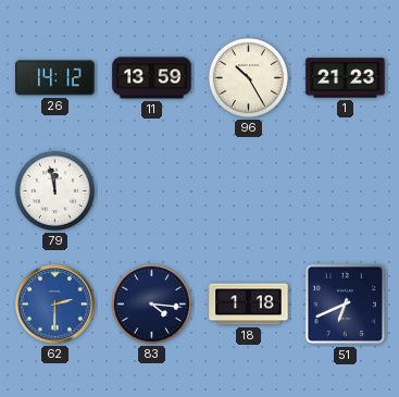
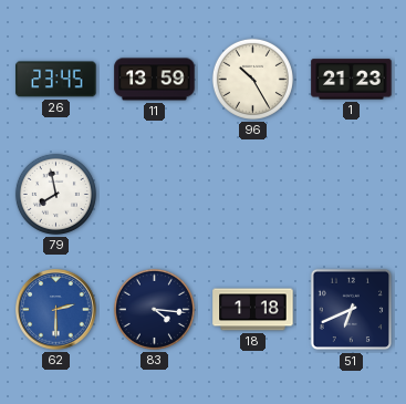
26: 14:12 -> 23:45
79: 11:58 -> 7:58
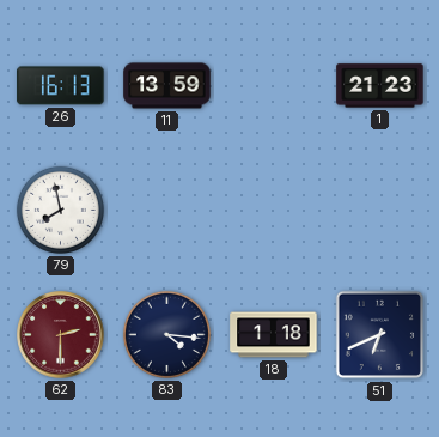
26: 23:45 -> 16:13
96: 10:25 -> none
62 dial: blue -> burgundy
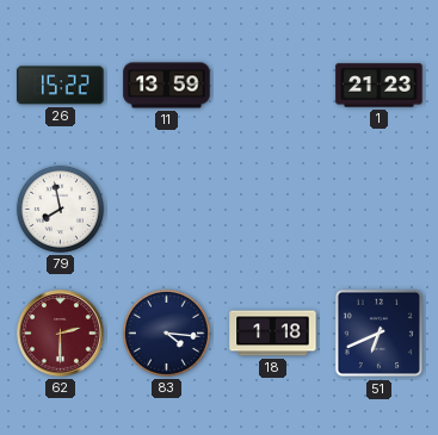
26: 16:13 -> 15:22
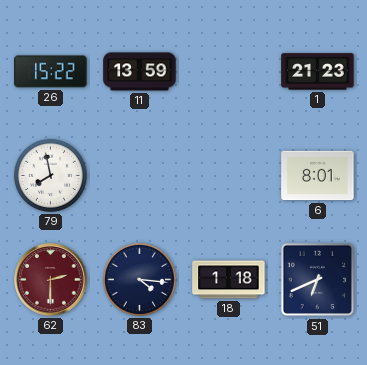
6: none -> 8:01
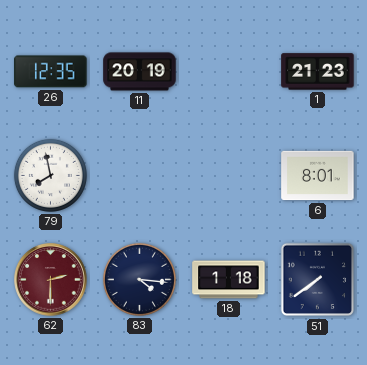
26: 15:22 -> 12:35
11: 13:59 -> 20:19
51: 6:41 -> 7:39
